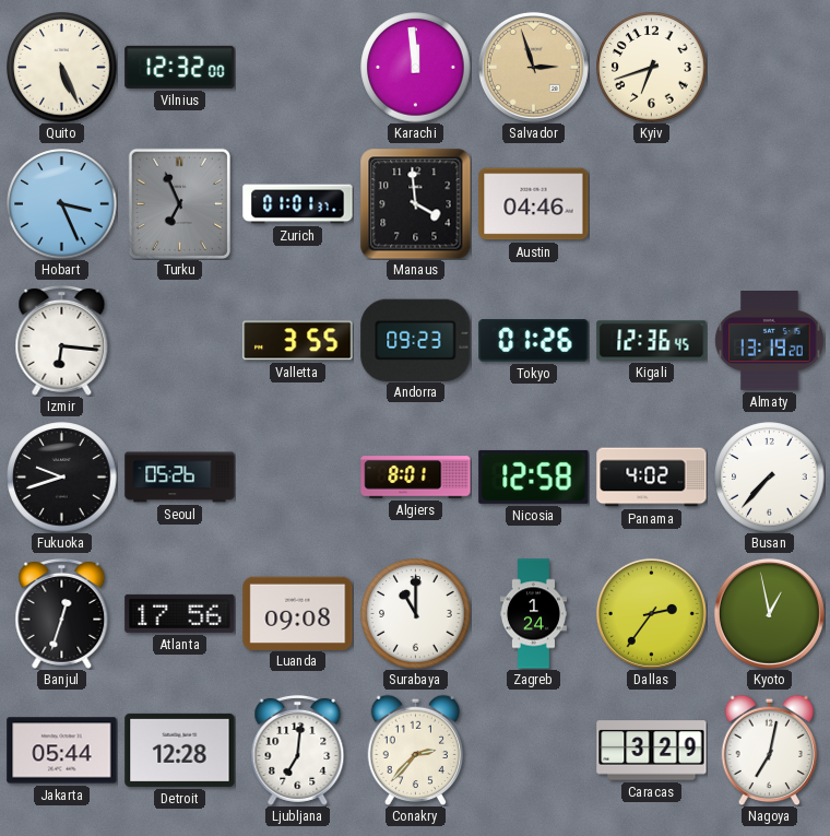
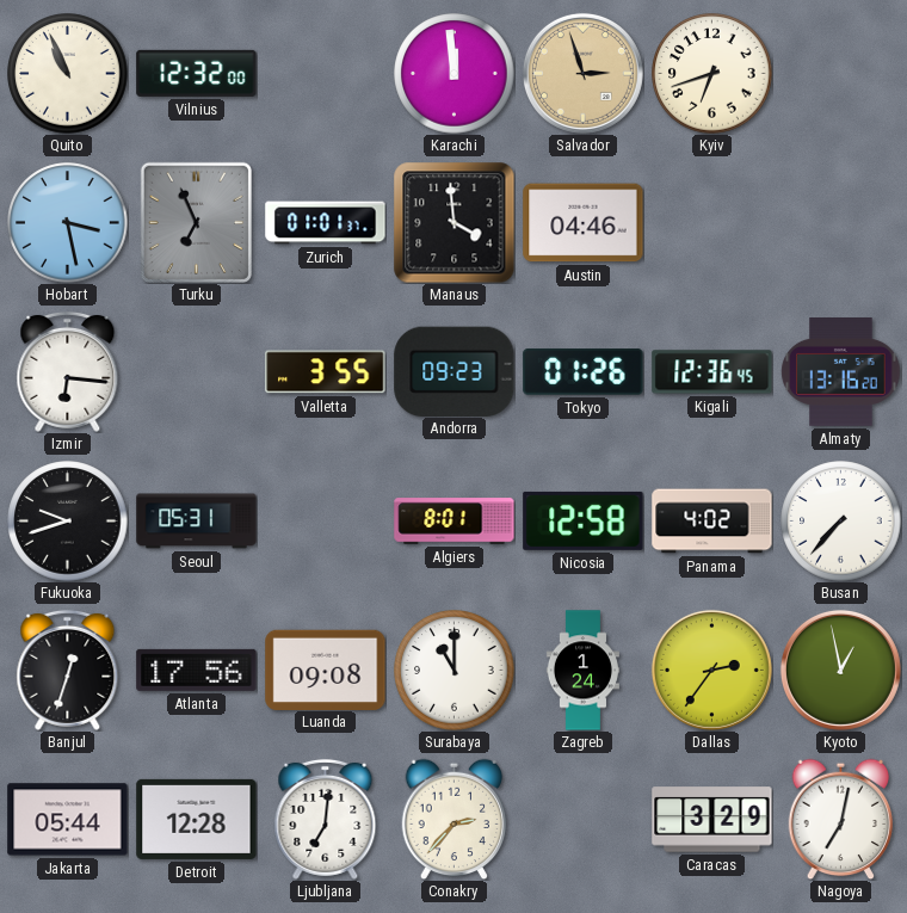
Quito: 5:26 -> 10:56
Hobart: 3:26 -> 3:28
Almaty: 13:19 -> 13:16
Seoul: 05:26 -> 05:31
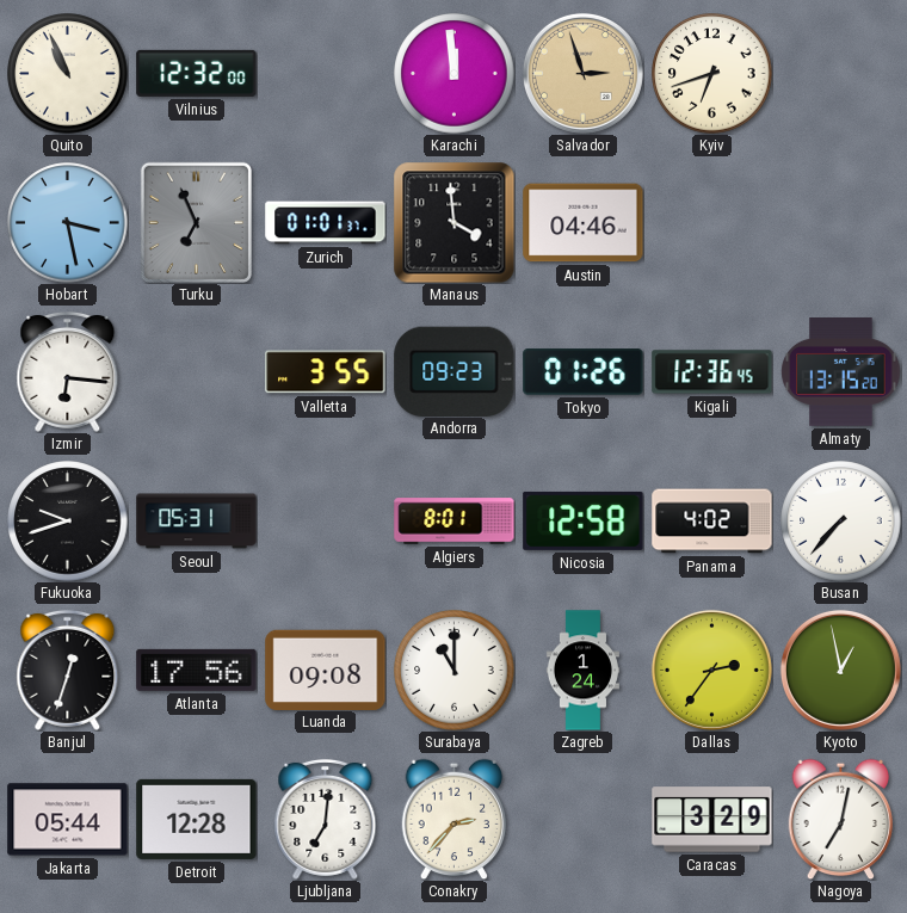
Almaty: 13:16 -> 13:15
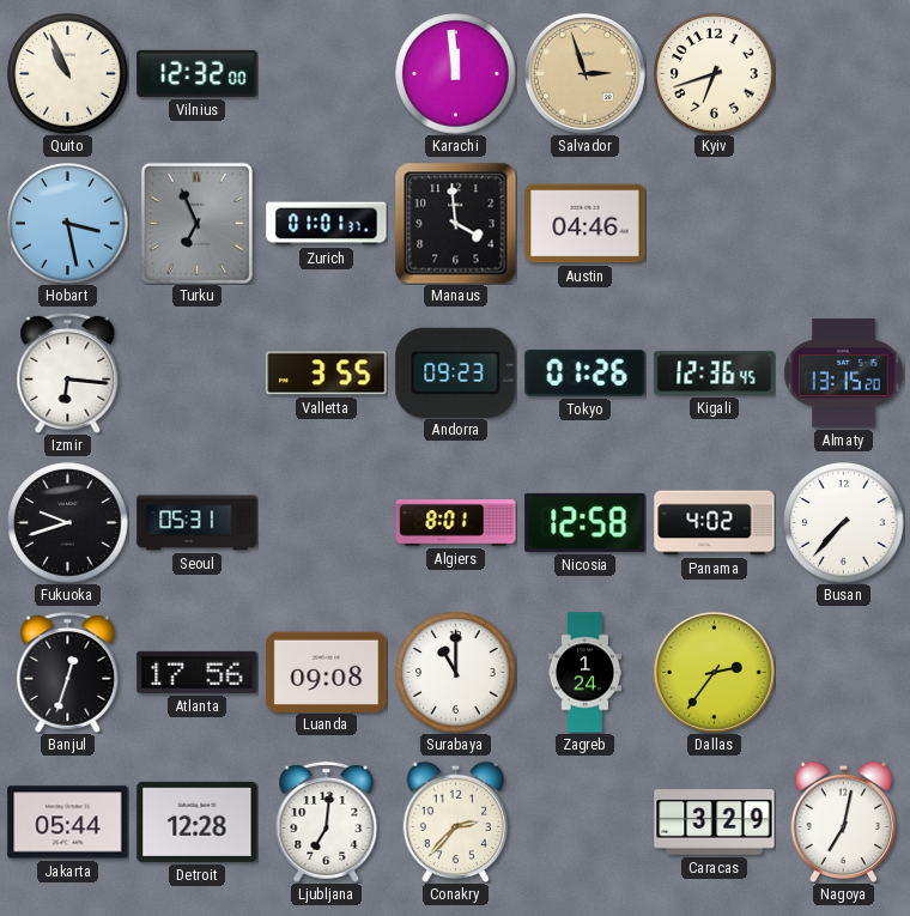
Kyoto: 12:58 -> none
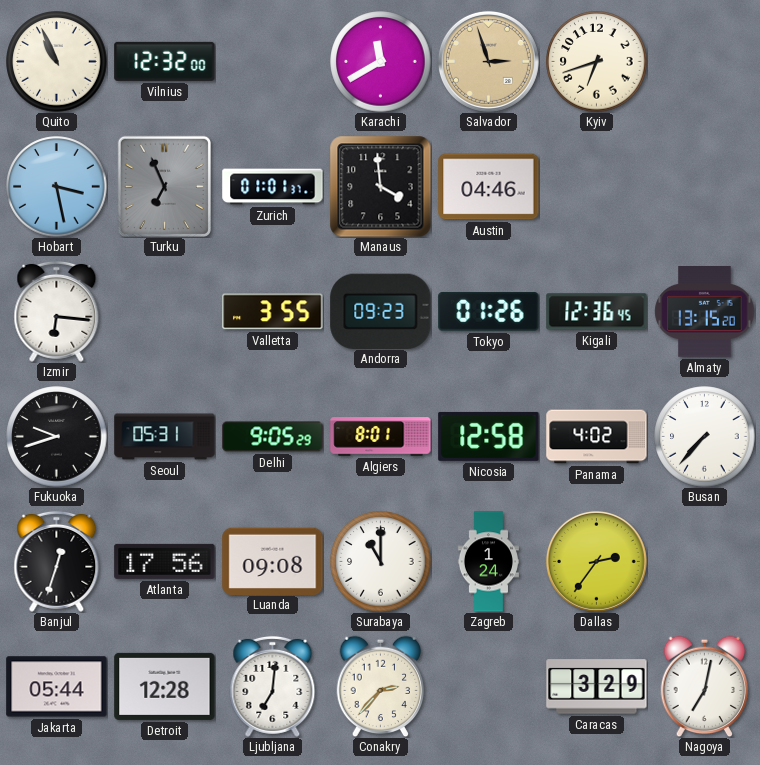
Karachi: 11:59 -> 11:40
Delhi: none -> 9:05
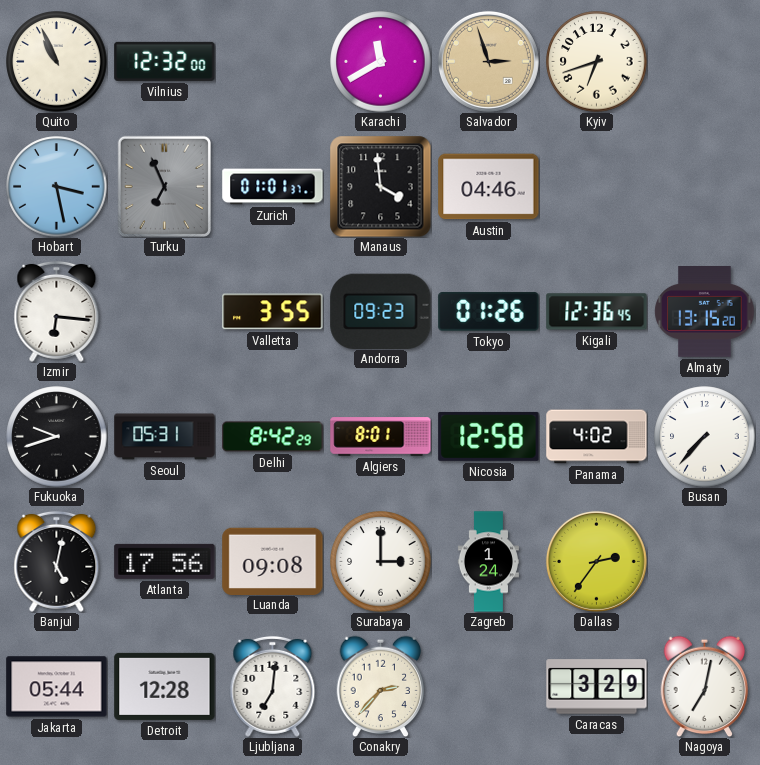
Delhi: 9:05 -> 8:42
Banjul: 12:33 -> 5:02
Surabaya: 11:00 -> 3:00
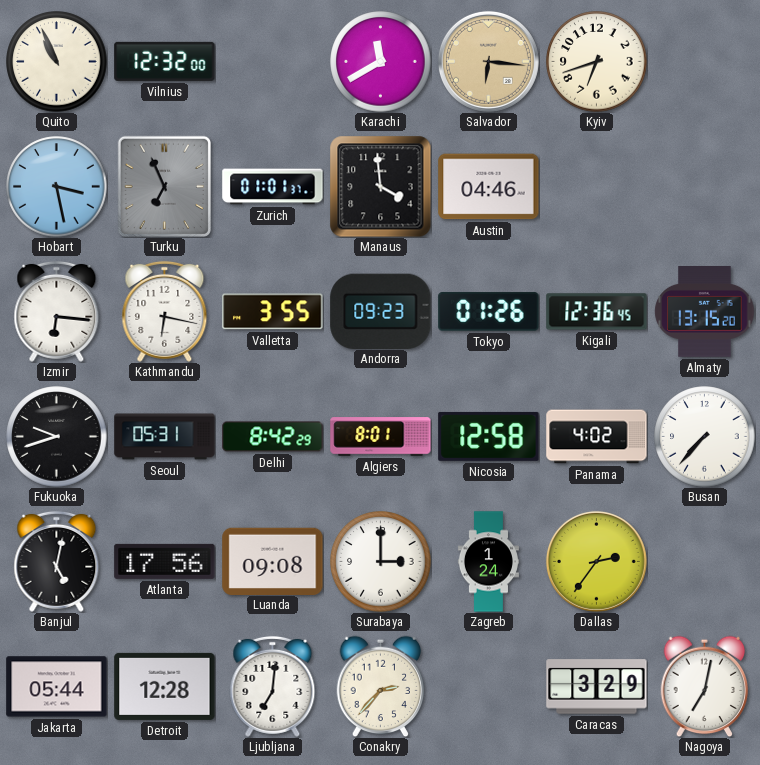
Salvador: 2:57 -> 6:16
Kathmandu: none -> 6:17
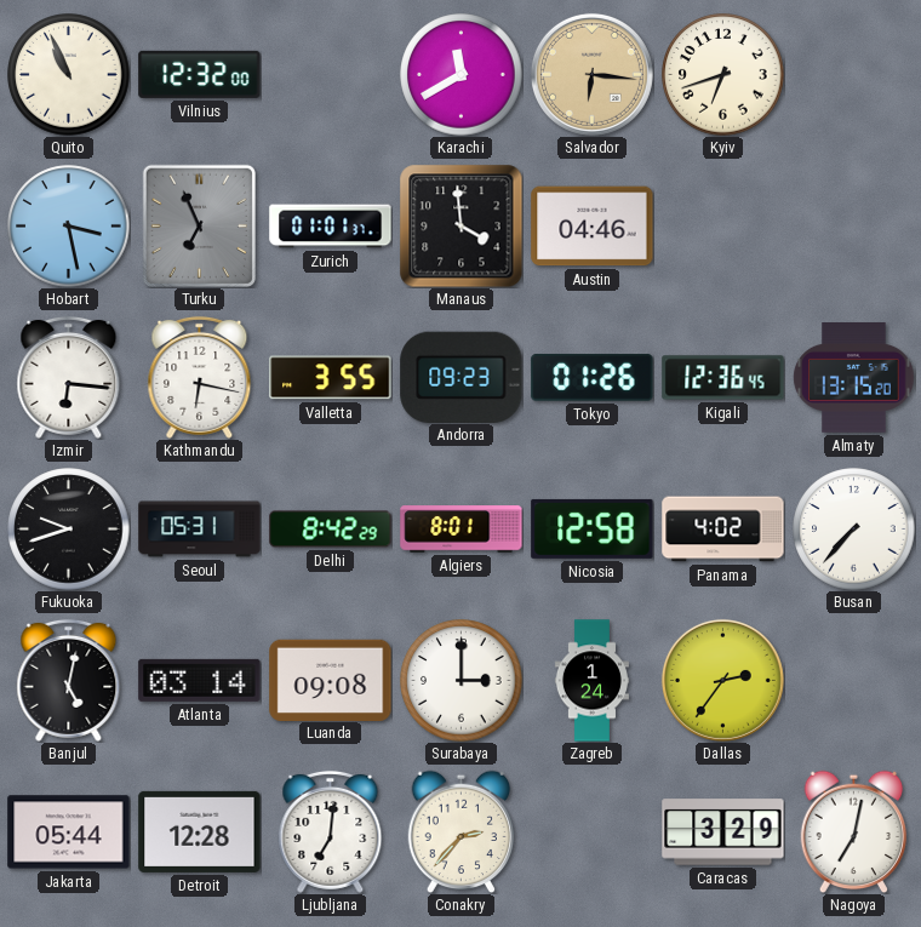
Atlanta: 17:56 -> 03:14
